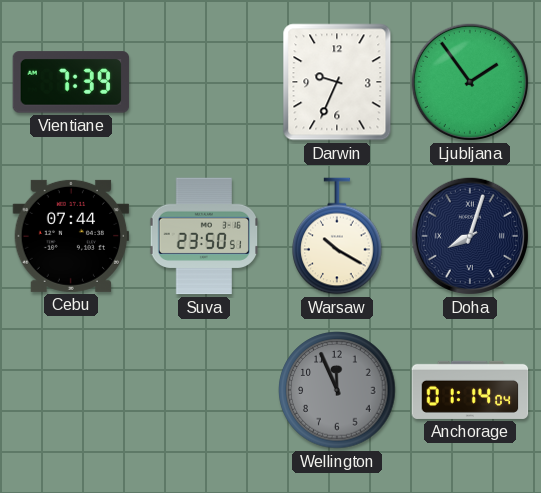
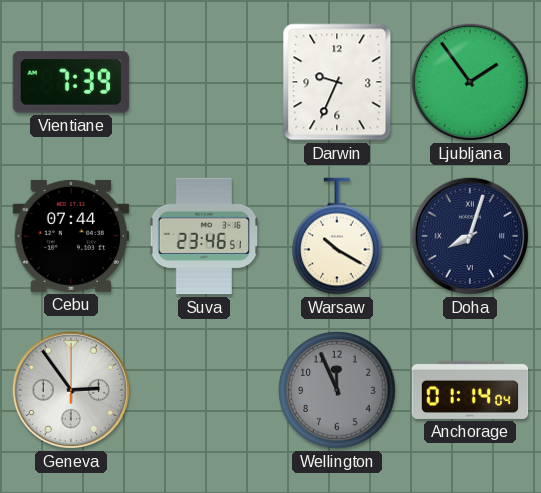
Suva: 23:50 -> 23:46
Geneva: none -> 2:54
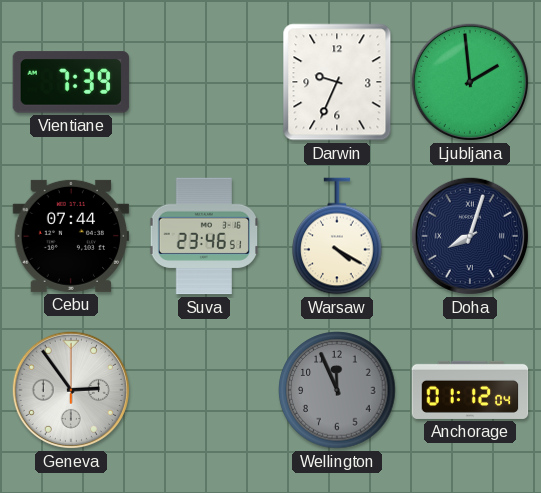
Ljubljana: 1:54 -> 1:59
Warsaw: 10:20 -> 4:20
Anchorage: 01:14 -> 01:12
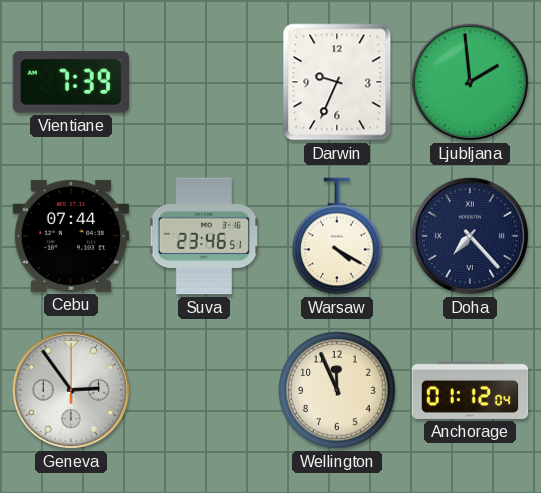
Doha: 8:03 -> 7:23
Wellington dial: grey -> cream
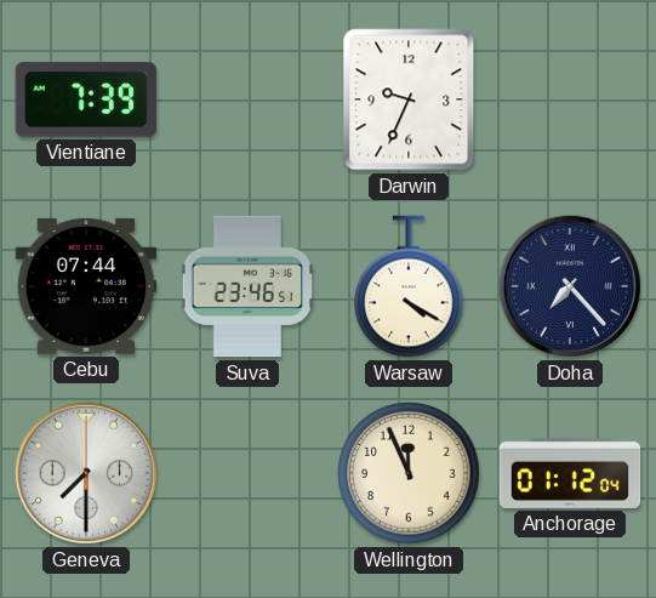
Ljubljana: 1:59 -> none
Geneva: 2:54 -> 7:30
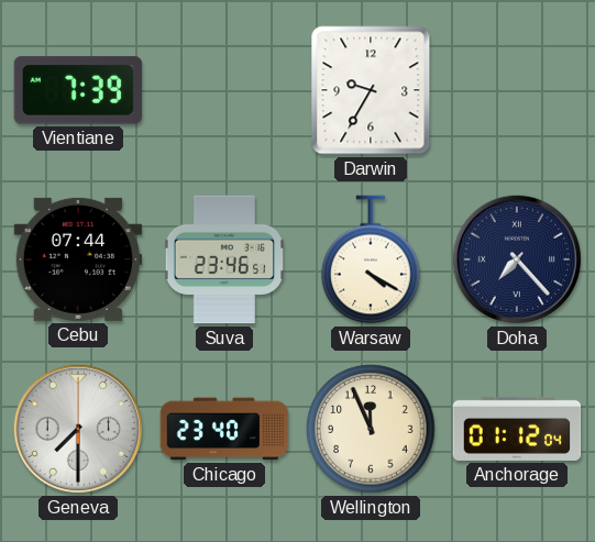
Darwin: 9:34 -> 9:35
Chicago: none -> 23:40
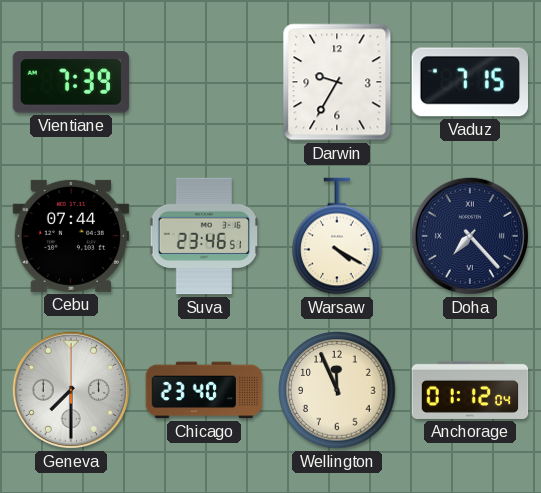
Vaduz: none -> 7:15
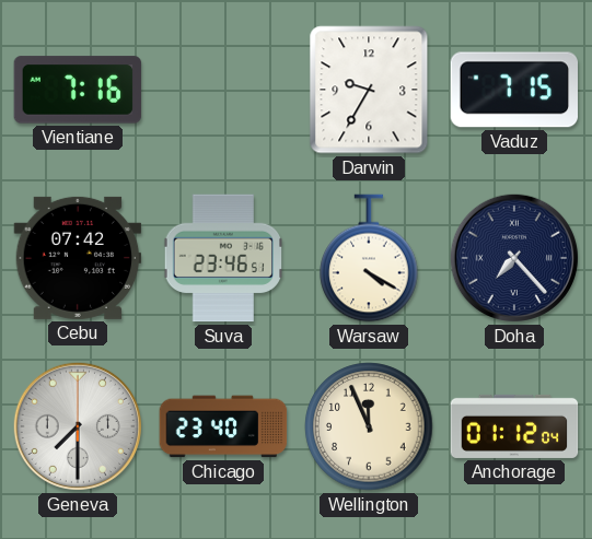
Vientiane: 7:39 -> 7:16
Cebu: 07:44 -> 07:42
